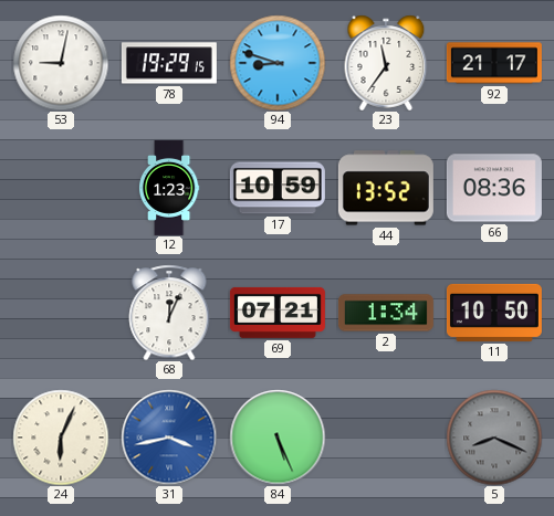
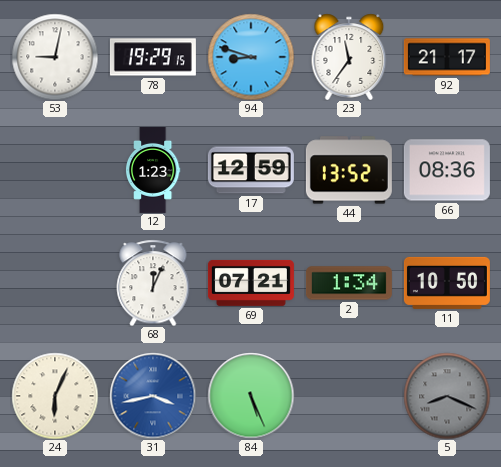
17: 10:59 -> 12:59
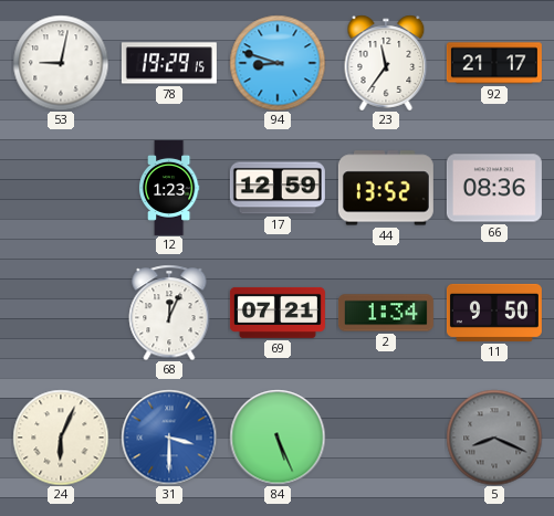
11: 10:50 -> 9:50
31: 3:43 -> 3:30
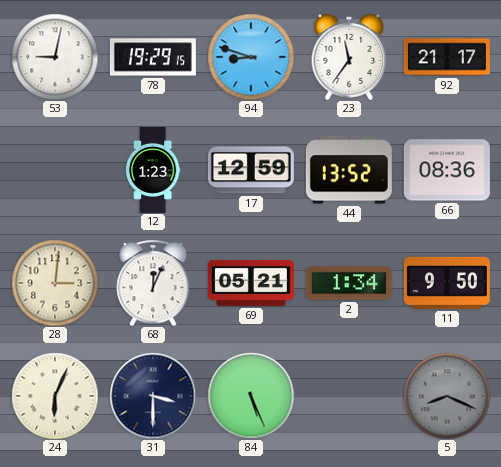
28: none -> 3:01
69: 07:21 -> 05:21
31 dial: blue -> navy
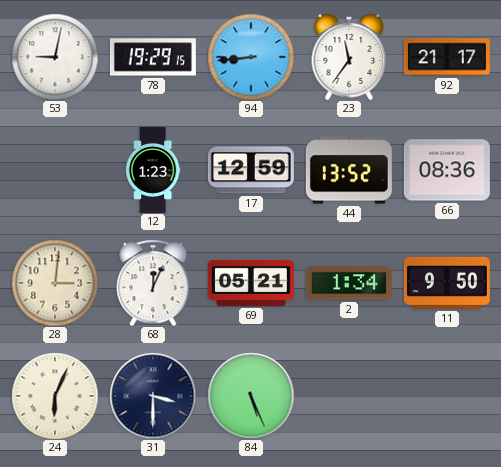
94: 8:48 -> 8:44
5: 8:19 -> none
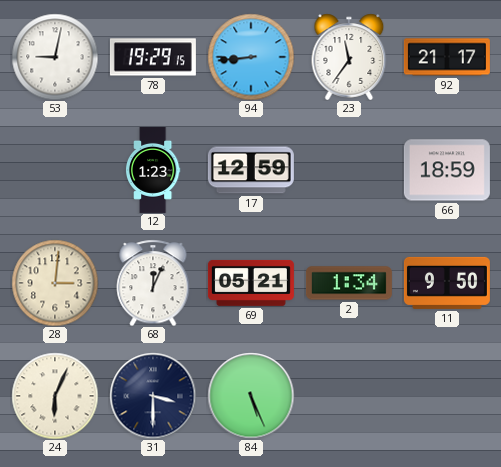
44: 13:52 -> none
66: 08:36 -> 18:59
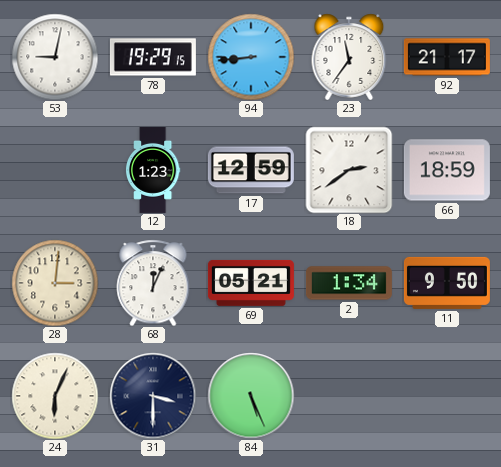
18: none -> 2:39
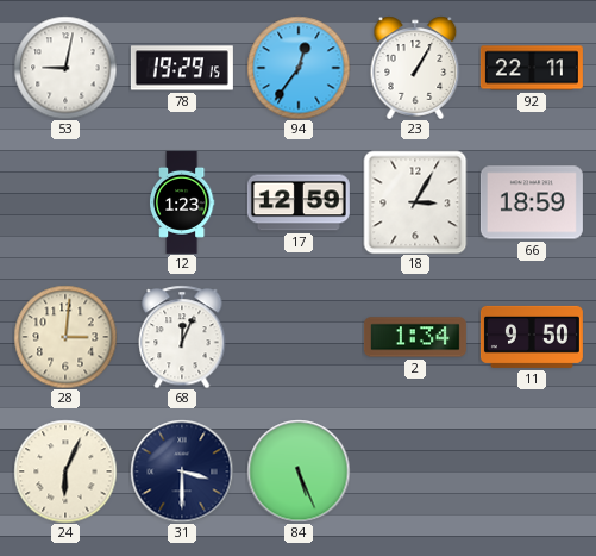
94: 8:44 -> 12:36
23: 11:36 -> 1:05
92: 21:17 -> 22:11
18: 2:39 -> 3:05
69: 05:21 -> none
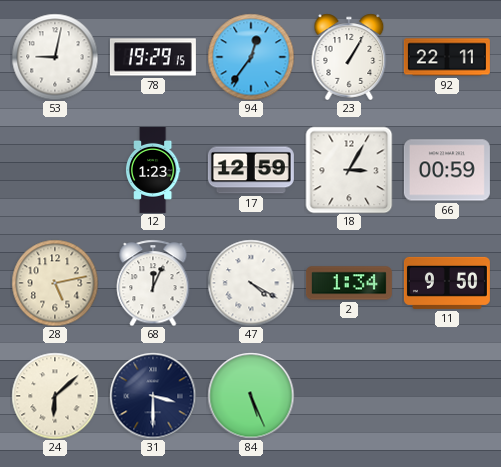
66: 18:59 -> 00:59
28: 3:01 -> 5:13
47: none -> 4:20
24: 6:04 -> 6:08
